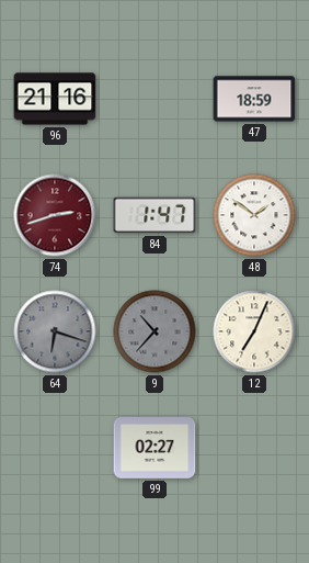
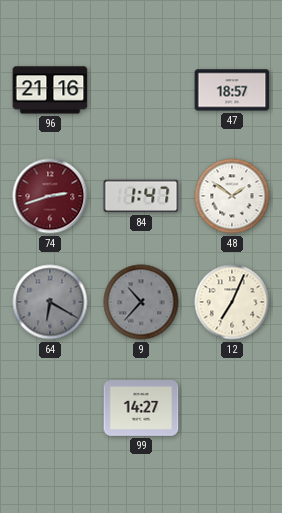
47: 18:59 -> 18:57
64: 6:18 -> 6:20
99: 02:27 -> 14:27
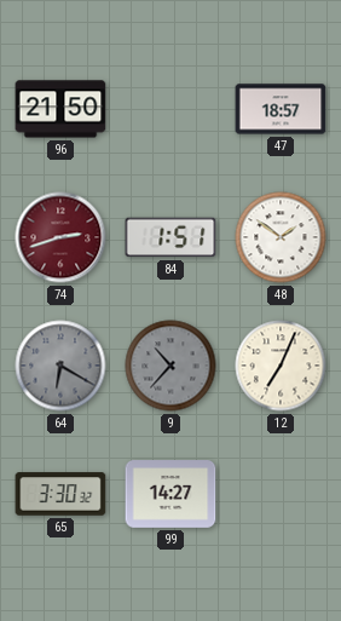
96: 21:16 -> 21:50
84: 1:47 -> 1:51
65: none -> 3:30
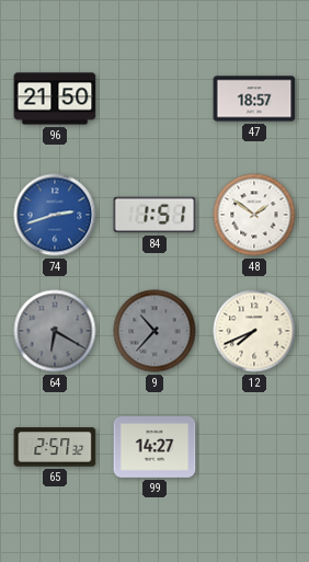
74 dial: burgundy -> blue
12: 7:04 -> 7:41
65: 3:30 -> 2:57
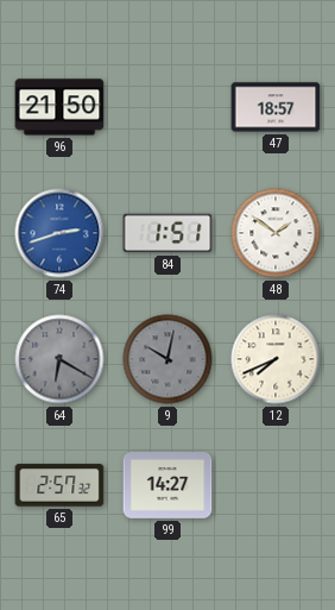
9: 10:37 -> 10:02
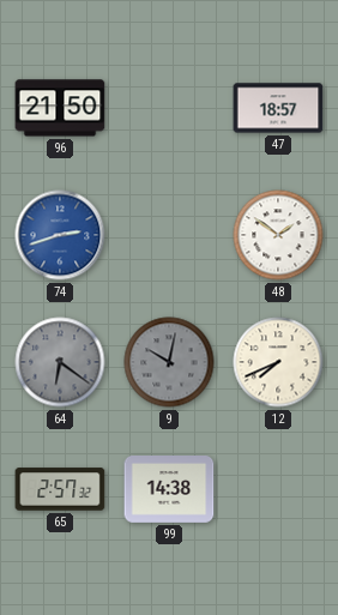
84: 1:51 -> none
64: 6:20 -> 6:21
99: 14:27 -> 14:38
